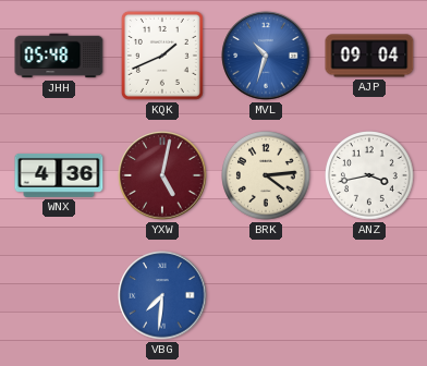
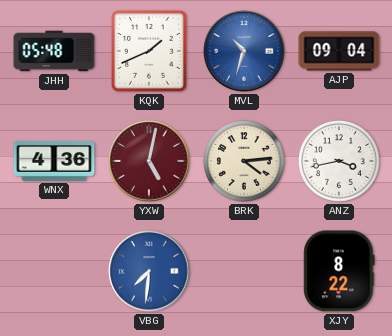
XJY: none -> 8:22
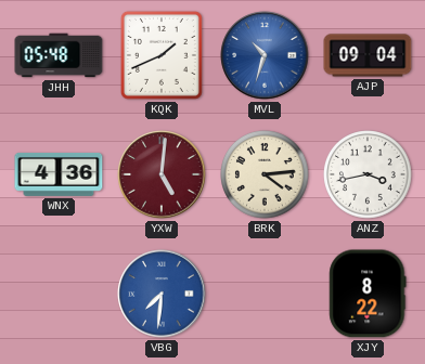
YXW: 5:02 -> 5:01
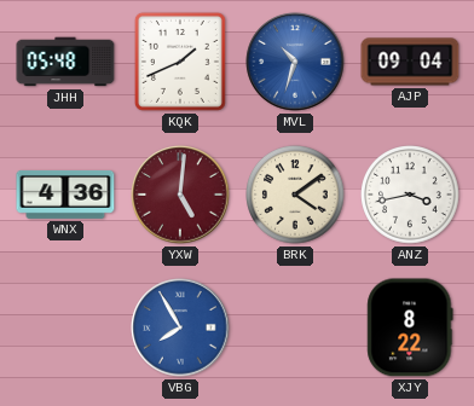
BRK: 4:14 -> 4:09
VBG: 7:31 -> 7:55
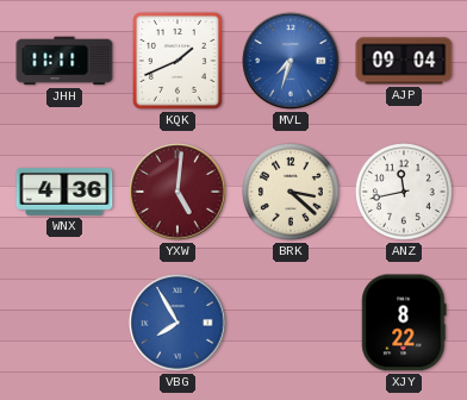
JHH: 05:48 -> 11:11
MVL: 10:33 -> 7:33
BRK: 4:09 -> 3:22
ANZ: 3:43 -> 11:43
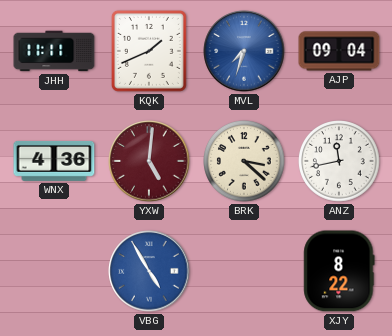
VBG: 7:55 -> 4:55
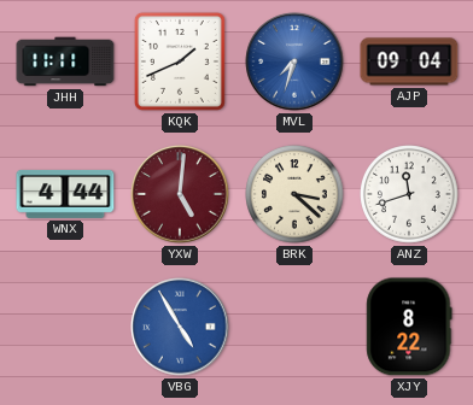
WNX: 4:36 -> 4:44
ANZ: 11:43 -> 11:42
